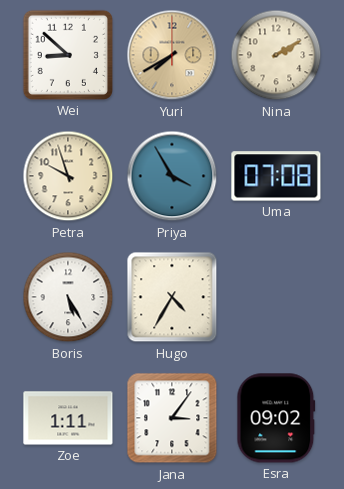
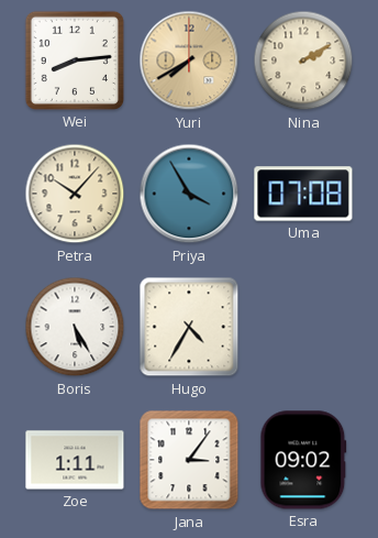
Wei: 8:52 -> 8:14
Petra: 9:57 -> 10:07
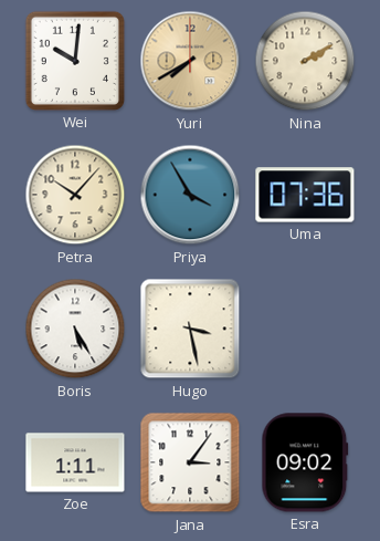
Wei: 8:14 -> 10:01
Uma: 07:08 -> 07:36
Hugo: 4:35 -> 3:28
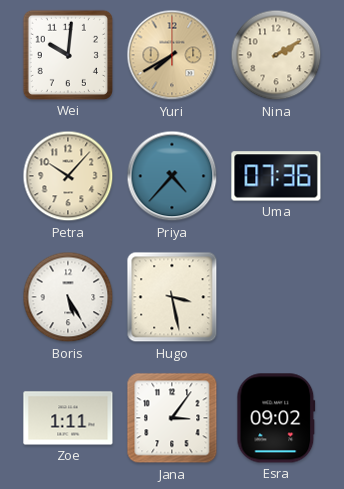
Priya: 3:55 -> 4:37
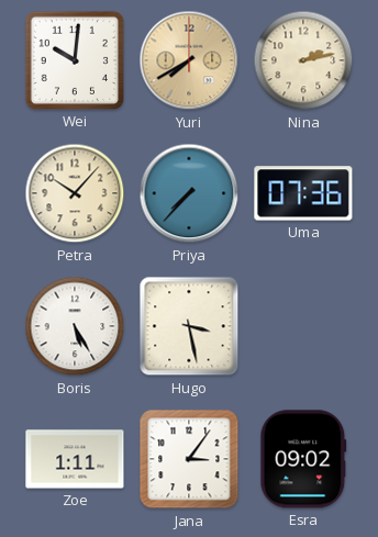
Nina: 2:10 -> 2:13
Priya: 4:37 -> 7:37
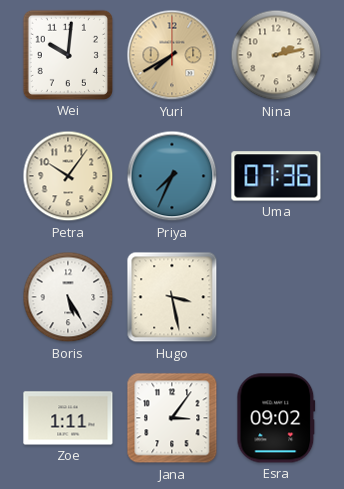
Petra: 10:07 -> 10:06
Priya: 7:37 -> 7:34
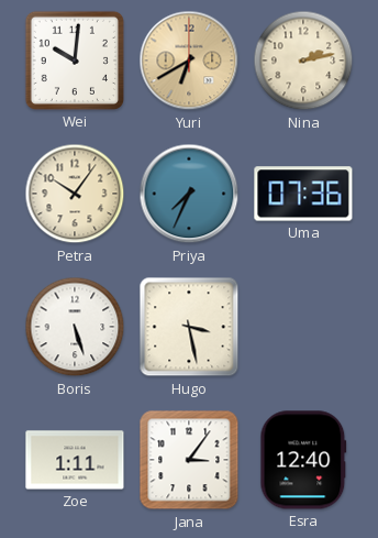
Yuri: 7:40 -> 6:40
Boris: 5:25 -> 5:27
Esra: 09:02 -> 12:40
